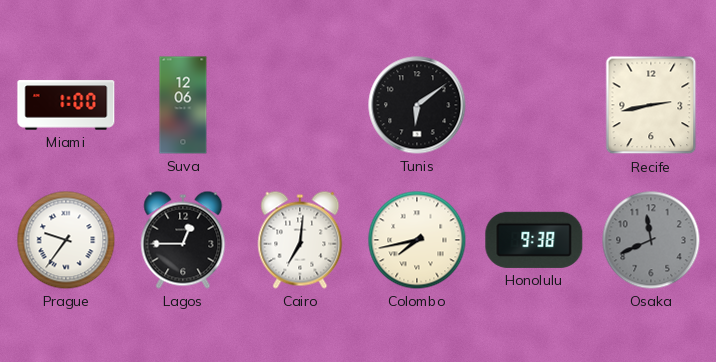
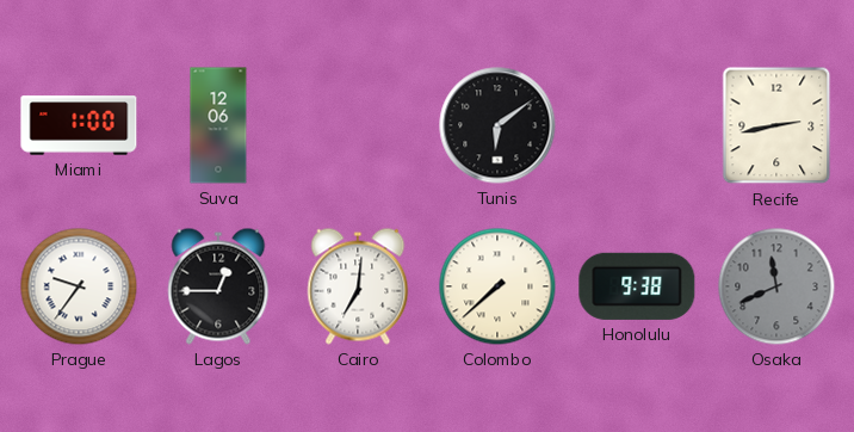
Colombo: 7:43 -> 7:38
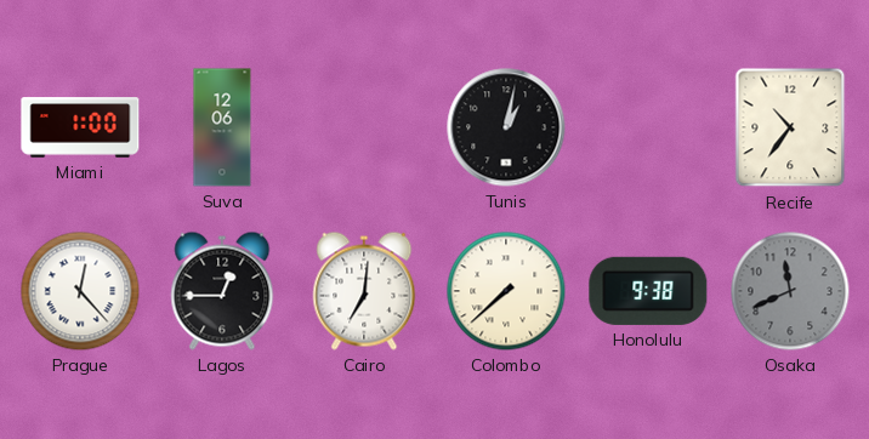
Tunis: 6:09 -> 1:02
Recife: 2:43 -> 10:36
Prague: 9:36 -> 12:23
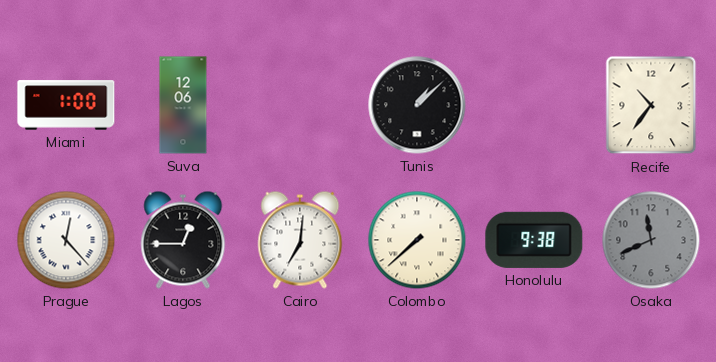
Tunis: 1:02 -> 1:08
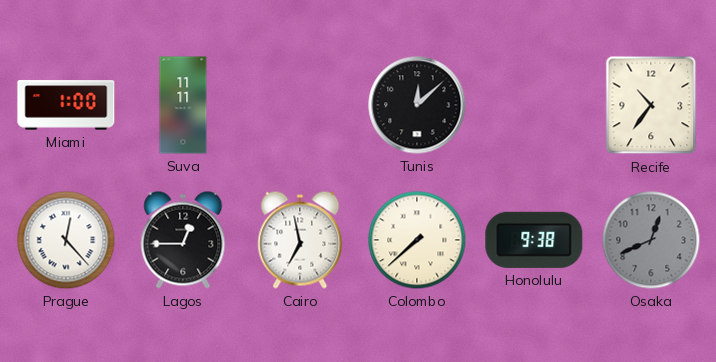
Suva: 12:06 -> 11:11
Tunis: 1:08 -> 12:08
Cairo: 7:01 -> 6:58
Osaka: 11:41 -> 12:41
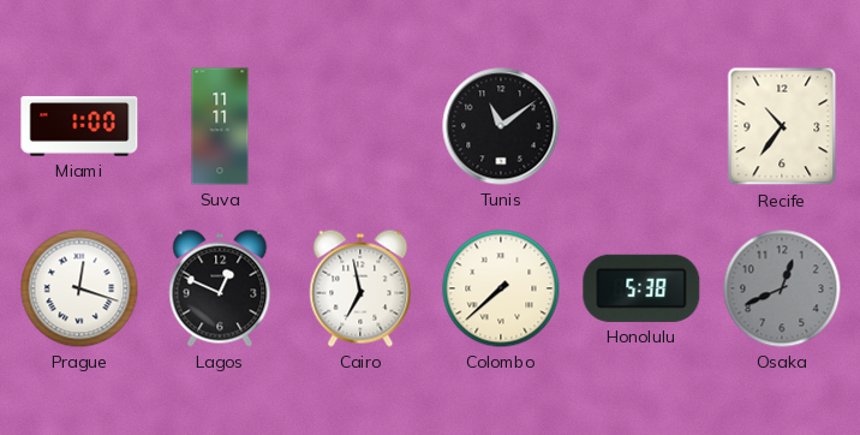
Tunis: 12:08 -> 11:09
Prague: 12:23 -> 12:18
Lagos: 12:45 -> 12:49
Honolulu: 9:38 -> 5:38
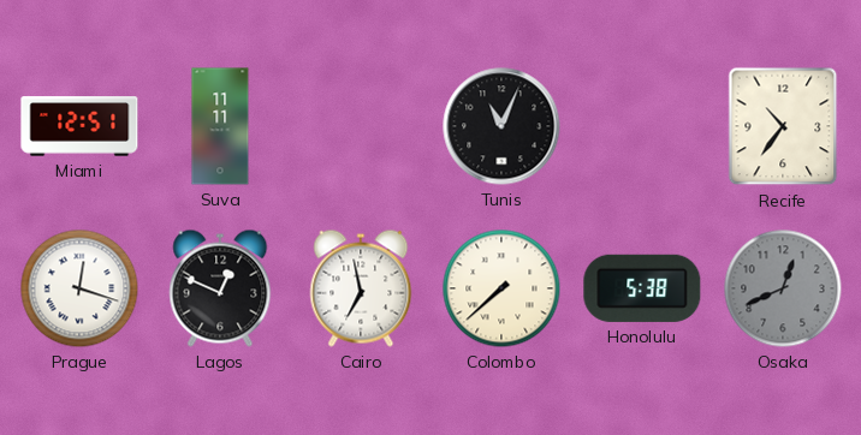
Miami: 1:00 -> 12:51
Tunis: 11:09 -> 11:04
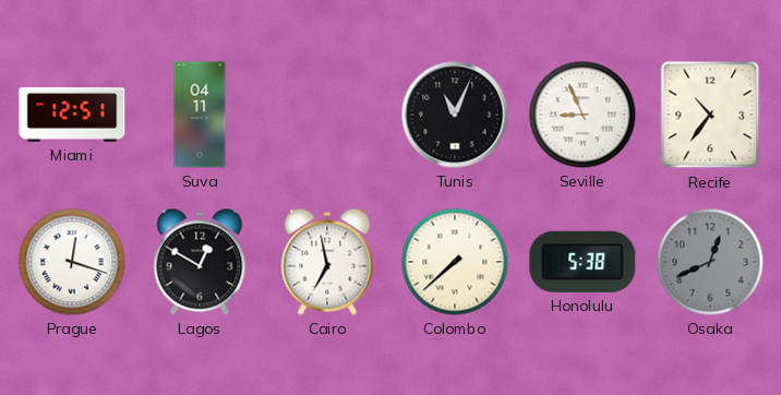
Suva: 11:11 -> 04:11
Seville: none -> 8:56
Lagos: 12:49 -> 12:50
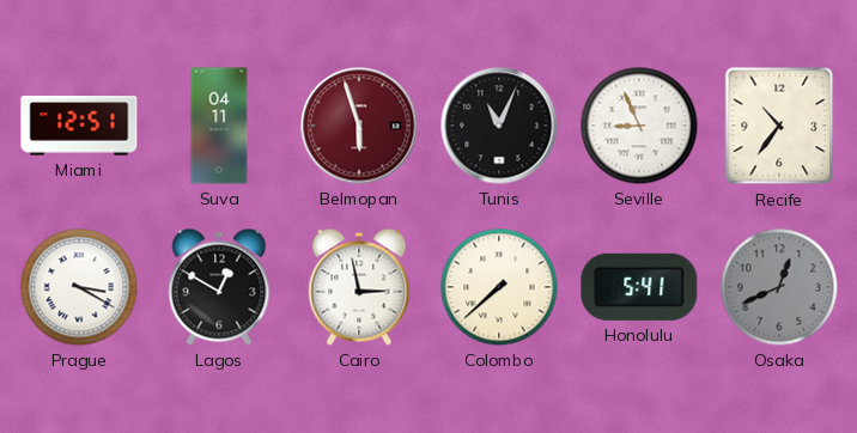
Belmopan: none -> 5:57
Prague: 12:18 -> 3:20
Cairo: 6:58 -> 2:58
Honolulu: 5:38 -> 5:41
